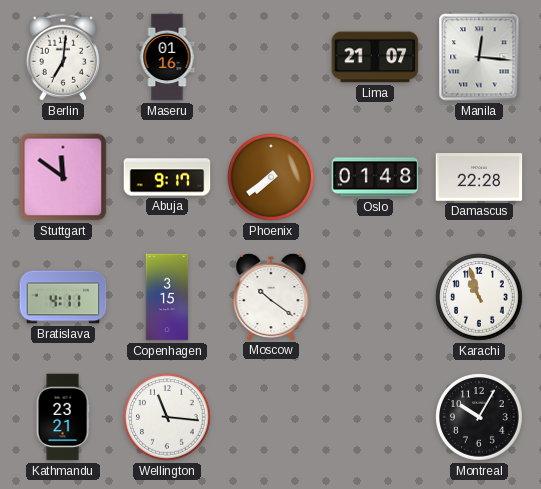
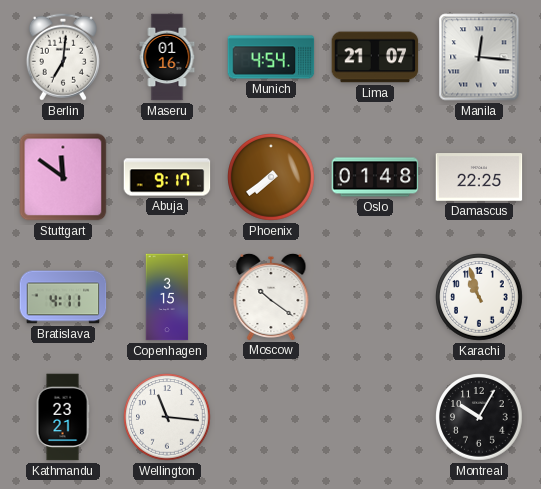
Munich: none -> 4:54
Damascus: 22:28 -> 22:25
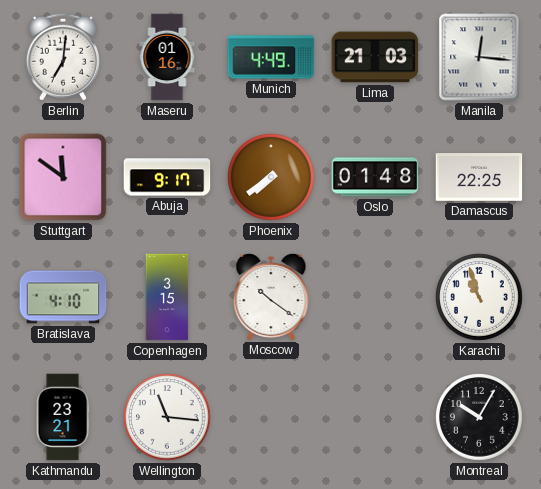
Munich: 4:54 -> 4:49
Lima: 21:07 -> 21:03
Bratislava: 4:11 -> 4:10
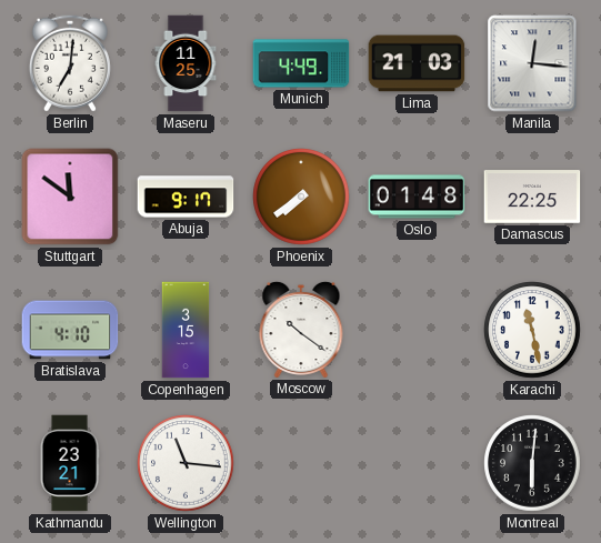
Maseru: 01:16 -> 11:25
Karachi: 10:57 -> 11:28
Montreal: 10:05 -> 6:01
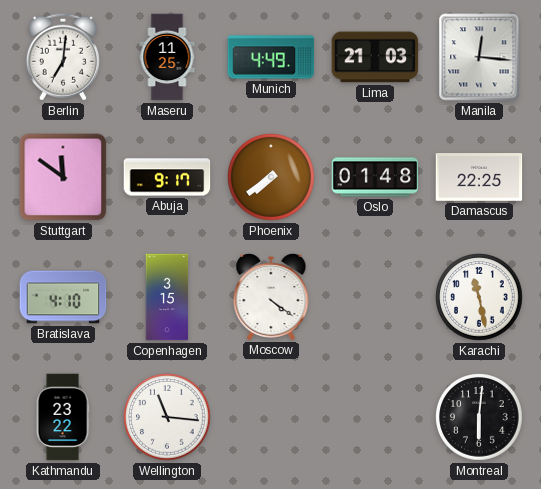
Moscow: 10:21 -> 4:21
Kathmandu: 23:21 -> 23:22
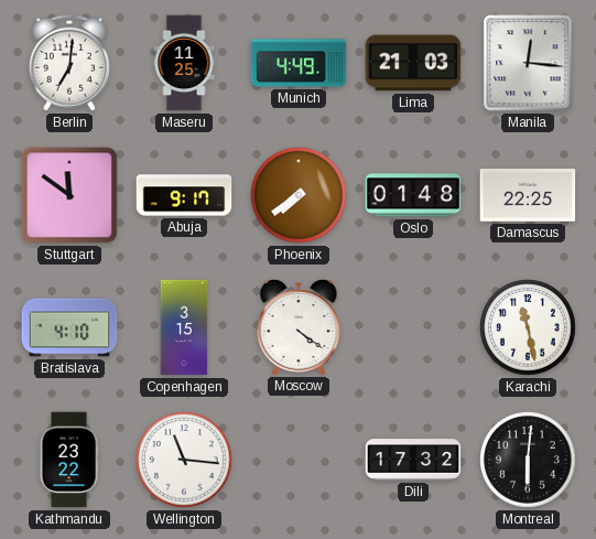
Dili: none -> 17:32
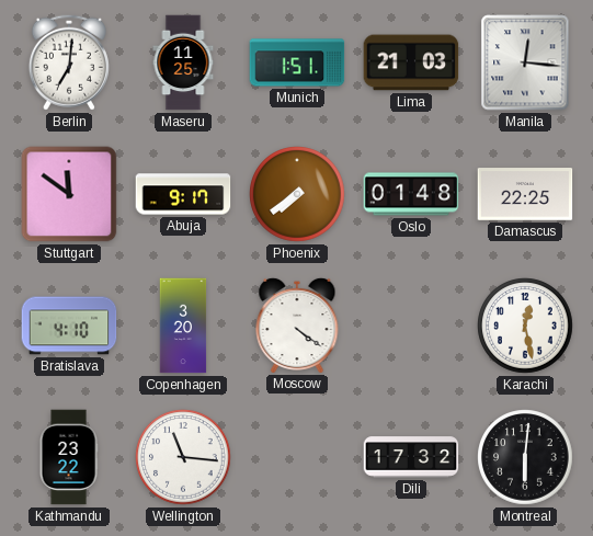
Munich: 4:49 -> 1:51
Copenhagen: 3:15 -> 3:20
Karachi: 11:28 -> 12:28
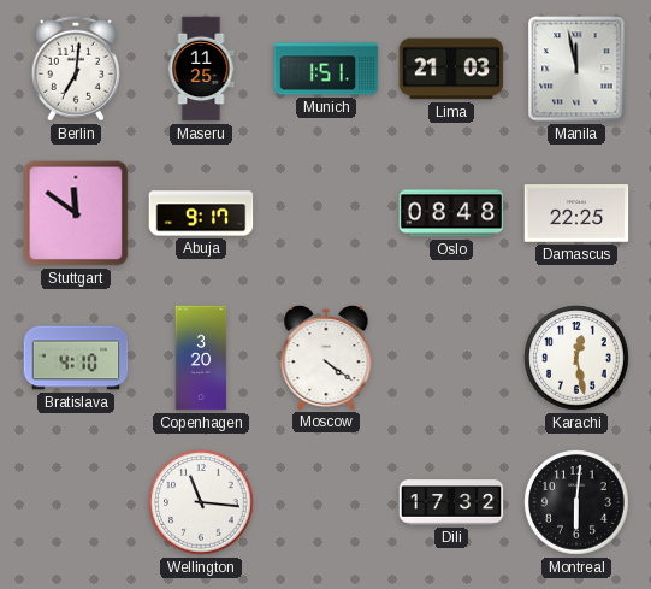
Manila: 12:16 -> 11:58
Phoenix: 7:39 -> none
Oslo: 01:48 -> 08:48
Kathmandu: 23:22 -> none
